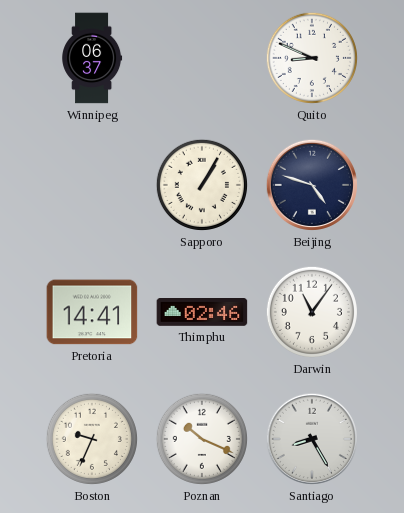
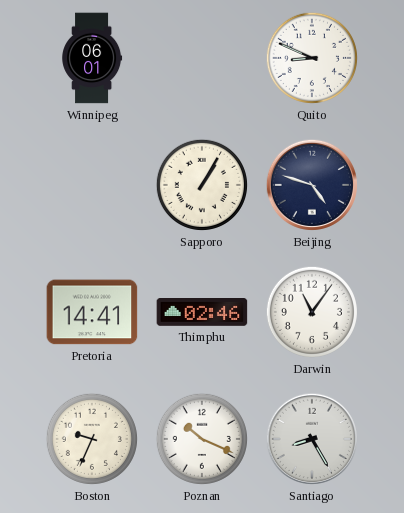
Winnipeg: 06:37 -> 06:01
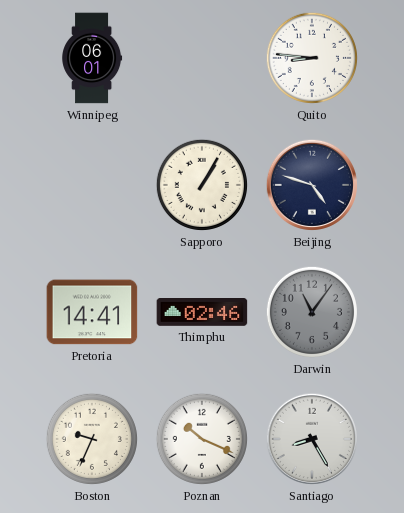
Quito: 8:49 -> 8:46
Darwin dial: white -> grey
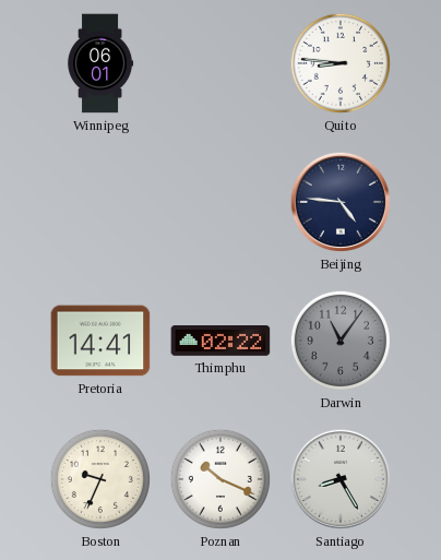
Sapporo: 1:05 -> none
Beijing: 4:48 -> 4:46
Thimphu: 02:46 -> 02:22
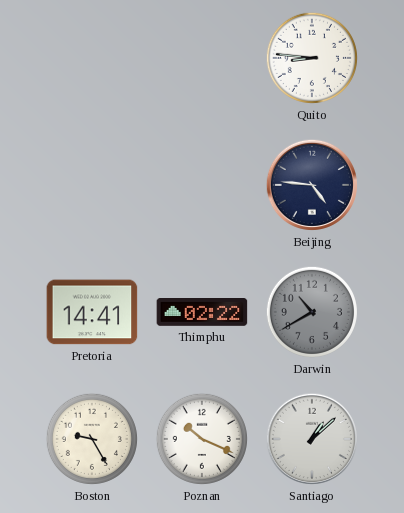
Winnipeg: 06:01 -> none
Darwin: 11:06 -> 10:40
Boston: 9:34 -> 9:25
Santiago: 8:25 -> 1:08
